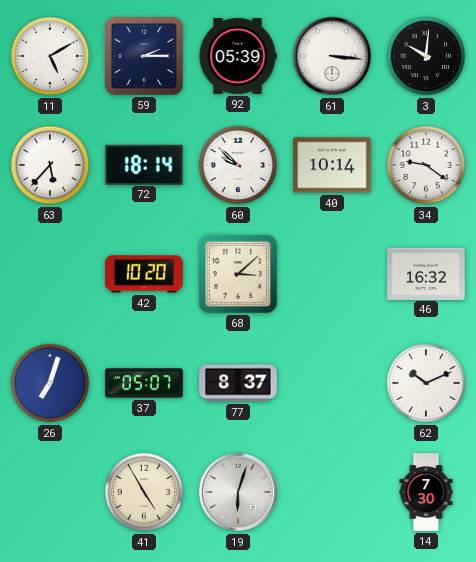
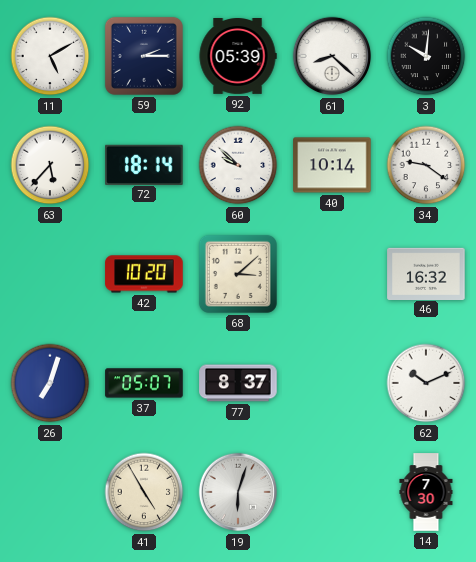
61: 3:16 -> 8:22
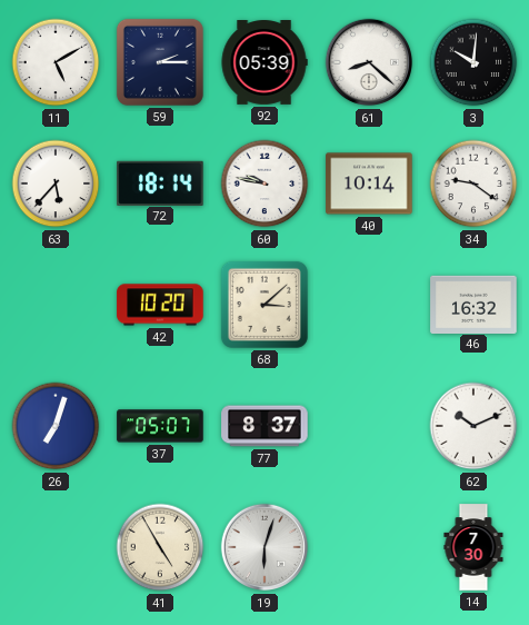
60: 9:52 -> 9:47
